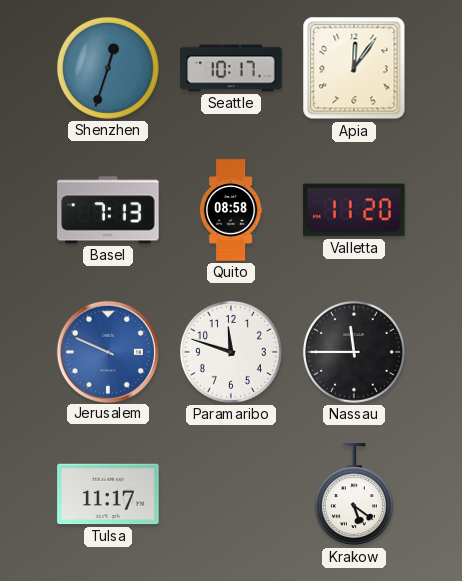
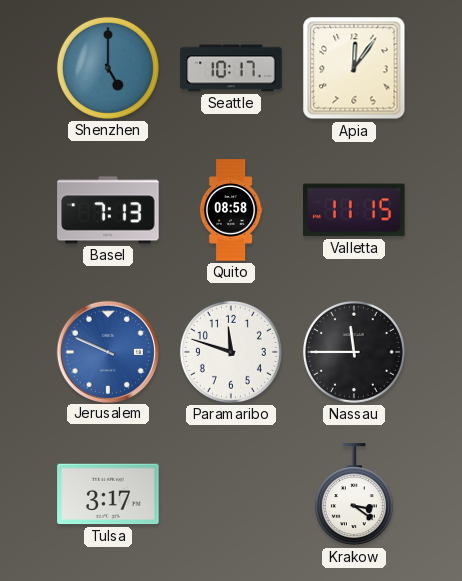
Shenzhen: 12:33 -> 5:00
Valletta: 11:20 -> 11:15
Tulsa: 11:17 -> 3:17
Krakow: 5:21 -> 3:21
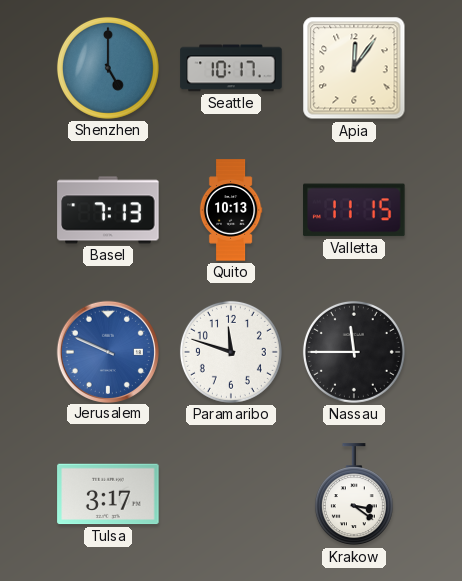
Quito: 08:58 -> 10:13
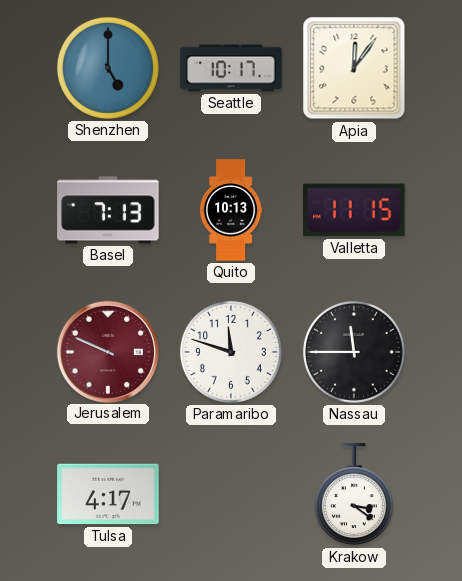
Jerusalem dial: blue -> burgundy
Tulsa: 3:17 -> 4:17
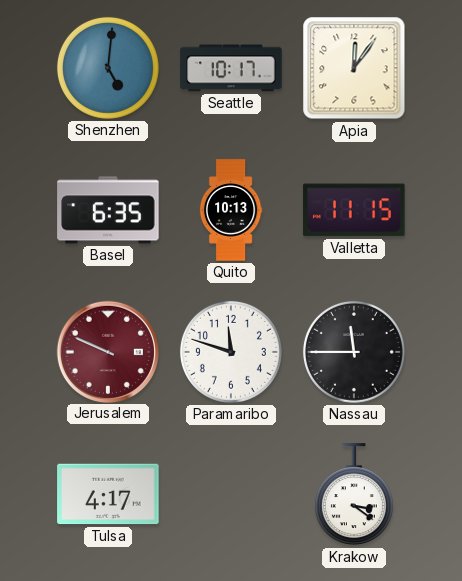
Shenzhen: 5:00 -> 5:01
Basel: 7:13 -> 6:35
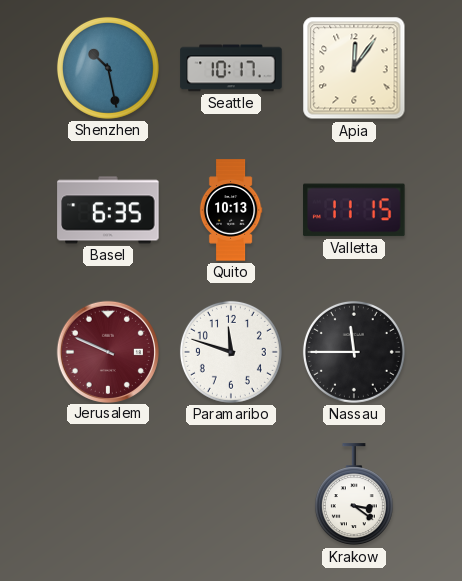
Shenzhen: 5:01 -> 10:28
Tulsa: 4:17 -> none
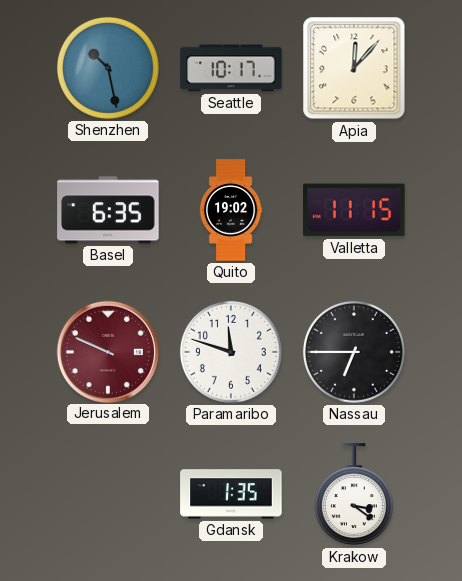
Apia: 12:06 -> 12:07
Quito: 10:13 -> 19:02
Nassau: 11:45 -> 6:45
Gdansk: none -> 1:35
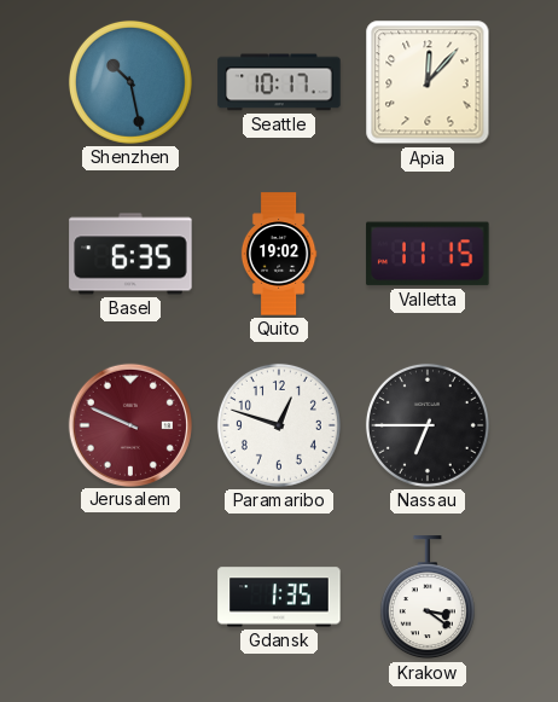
Paramaribo: 11:48 -> 12:48
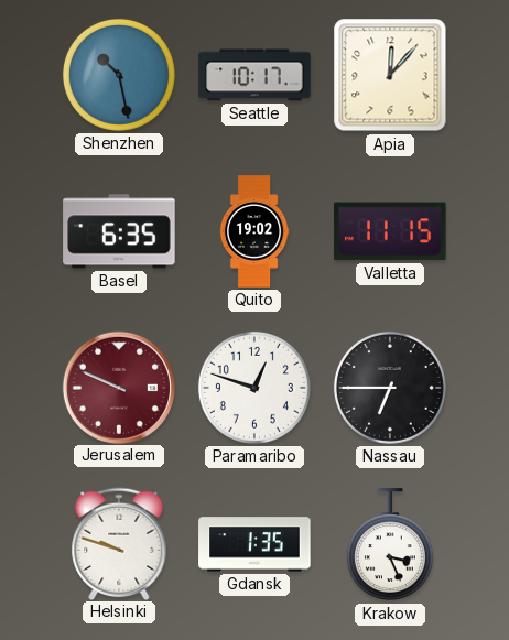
Helsinki: none -> 9:48
Krakow: 3:21 -> 3:26
